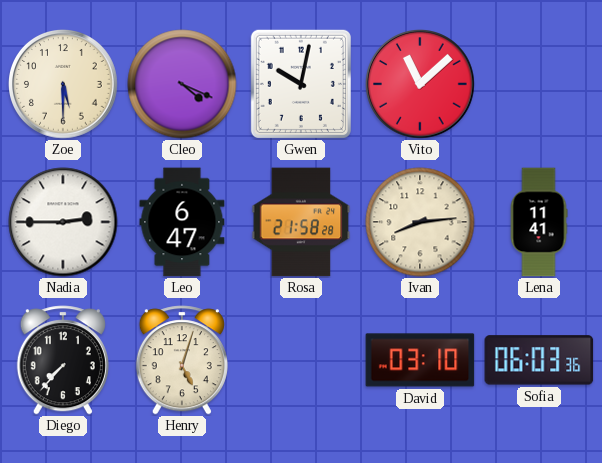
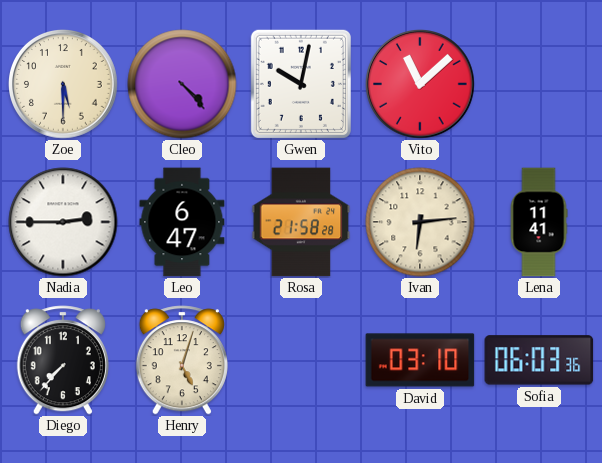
Cleo: 4:19 -> 4:23
Ivan: 8:14 -> 6:14
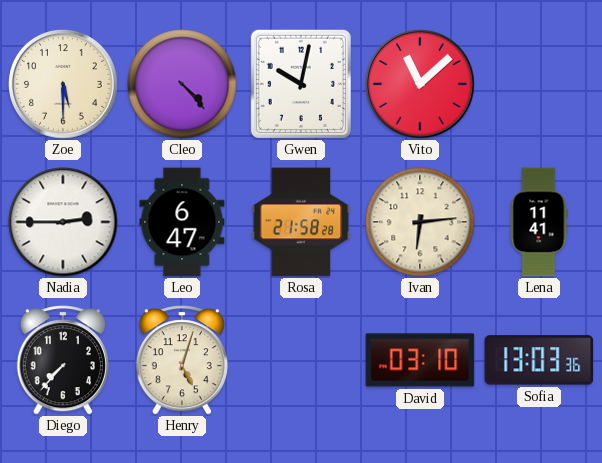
Sofia: 06:03 -> 13:03
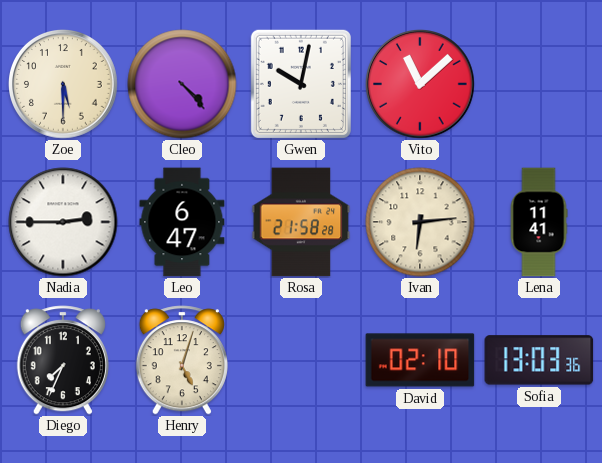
Diego: 7:37 -> 7:34
David: 03:10 -> 02:10
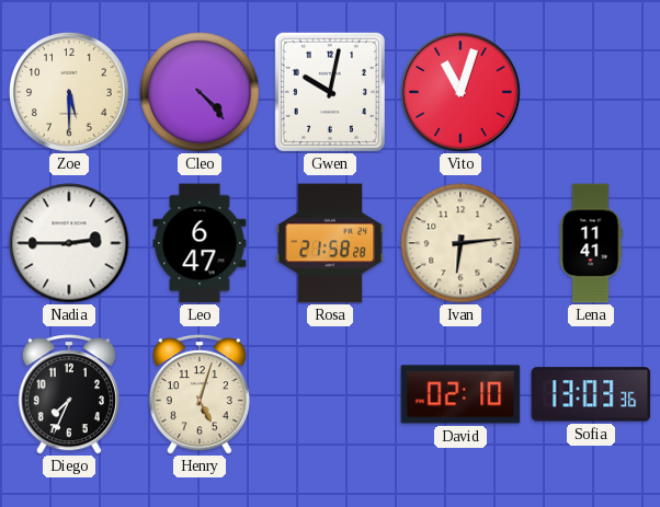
Vito: 11:08 -> 11:03
